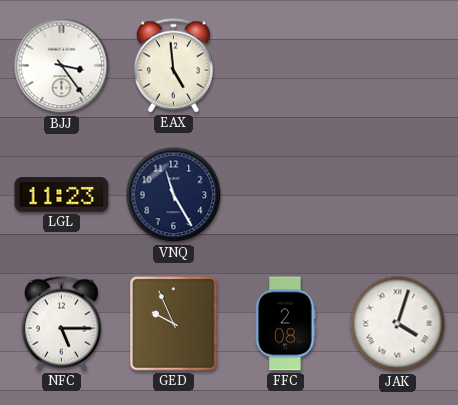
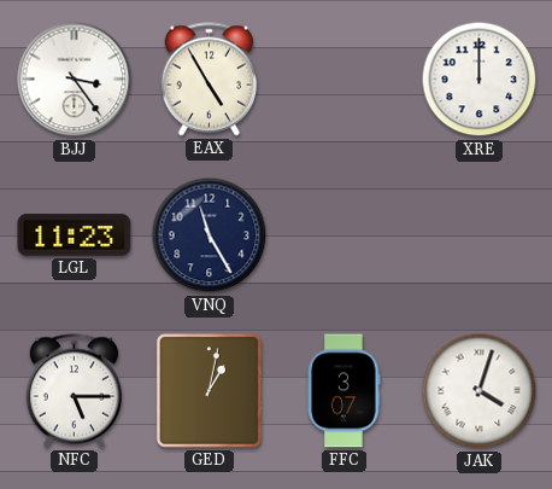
EAX: 4:59 -> 4:55
XRE: none -> 12:00
GED: 9:56 -> 1:02
FFC: 2:08 -> 3:07
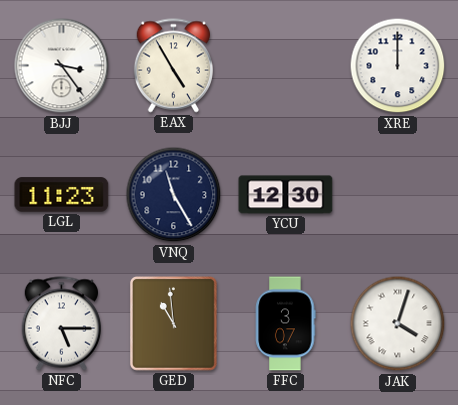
YCU: none -> 12:30
GED: 1:02 -> 10:59
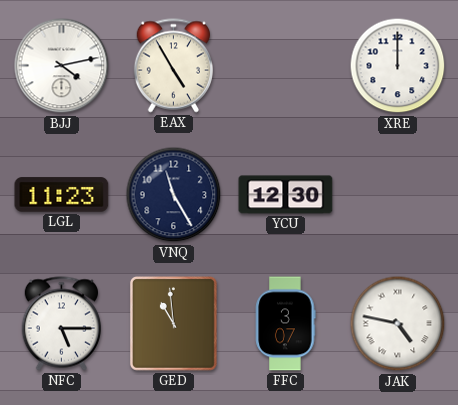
BJJ: 3:24 -> 4:13
JAK: 4:03 -> 4:47
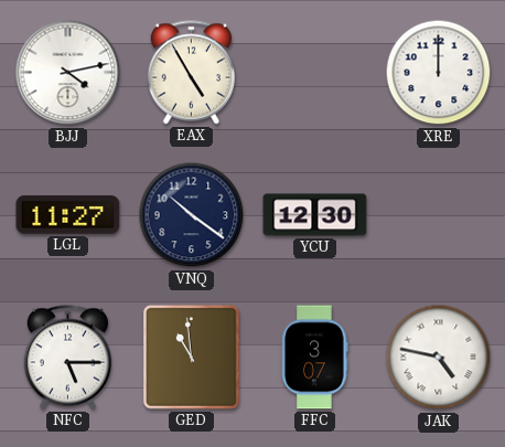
LGL: 11:23 -> 11:27
VNQ: 11:25 -> 10:21
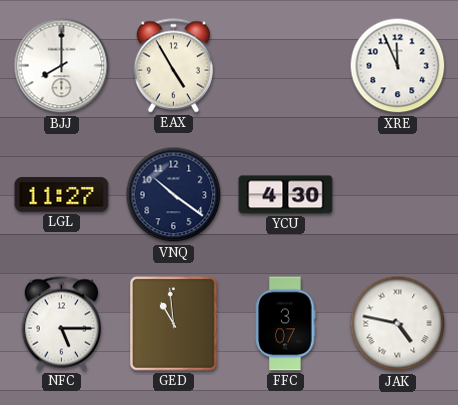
BJJ: 4:13 -> 8:00
XRE: 12:00 -> 11:56
YCU: 12:30 -> 4:30
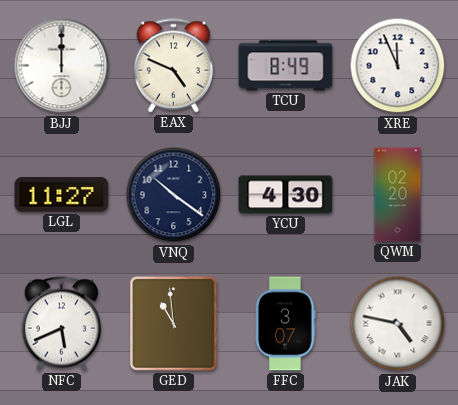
BJJ: 8:00 -> 12:00
EAX: 4:55 -> 4:49
TCU: none -> 8:49
QWM: none -> 02:20
NFC: 5:15 -> 5:41
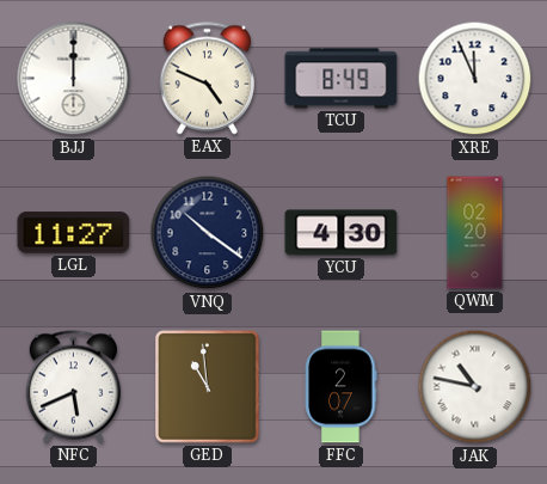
FFC: 3:07 -> 2:07
JAK: 4:47 -> 10:47
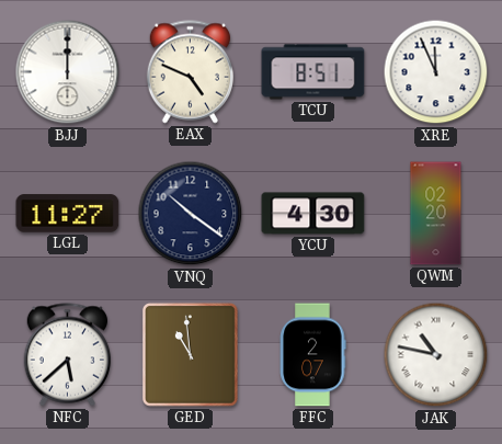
TCU: 8:49 -> 8:51
NFC: 5:41 -> 5:38
